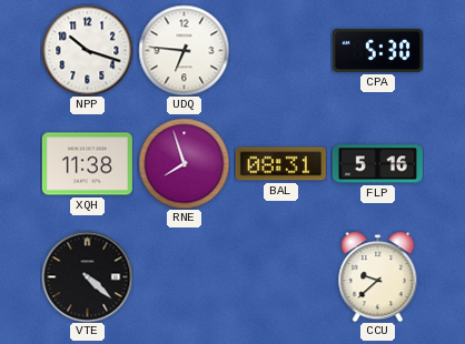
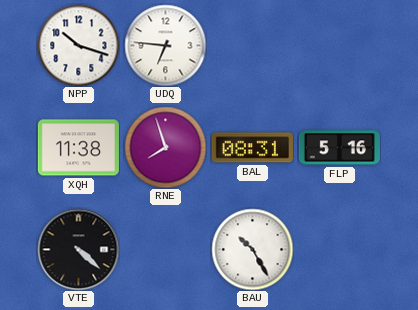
CPA: 5:30 -> none
BAU: none -> 10:25
CCU: 9:38 -> none
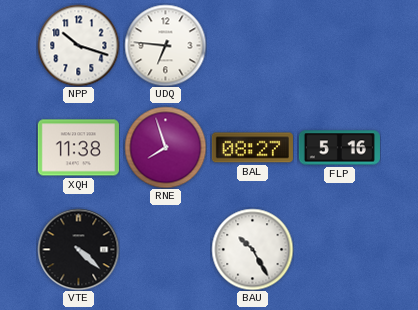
BAL: 08:31 -> 08:27
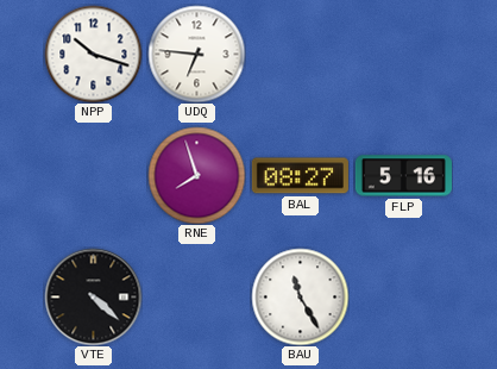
XQH: 11:38 -> none
BAU: 10:25 -> 11:25
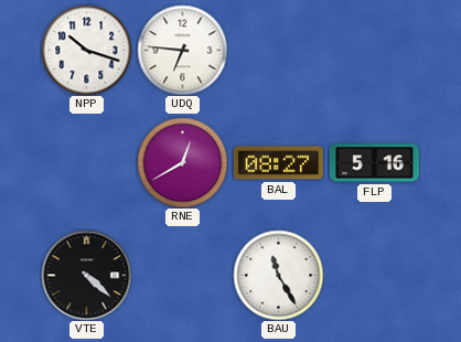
RNE: 7:57 -> 12:40
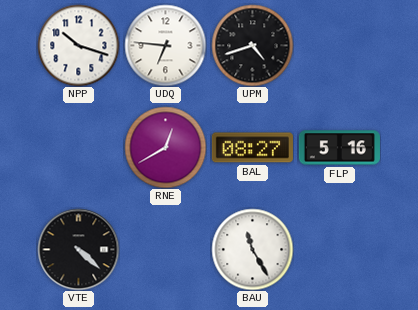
UPM: none -> 4:42
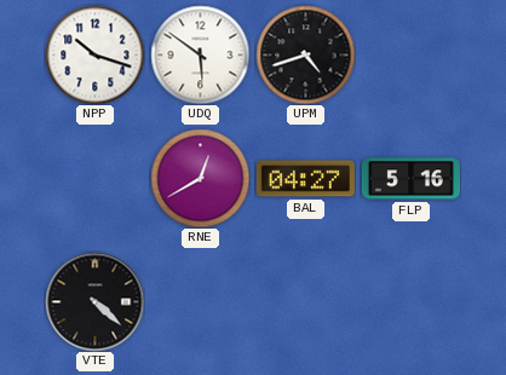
UDQ: 6:46 -> 5:51
BAL: 08:27 -> 04:27
BAU: 11:25 -> none
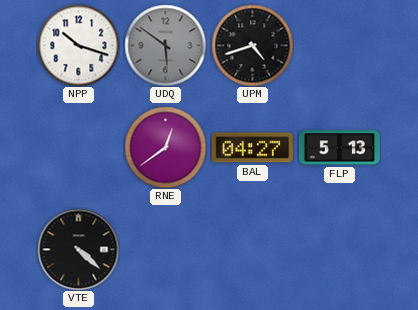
UDQ dial: white -> grey
RNE: 12:40 -> 12:39
FLP: 5:16 -> 5:13
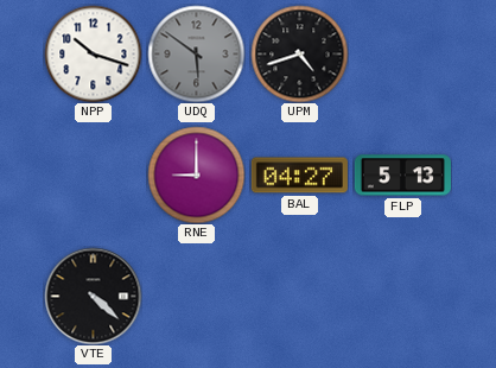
RNE: 12:39 -> 9:00
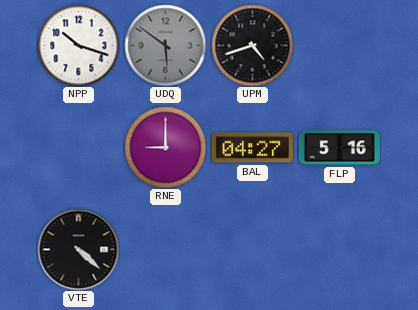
FLP: 5:13 -> 5:16
